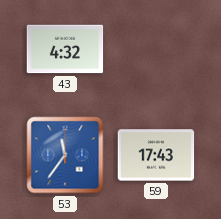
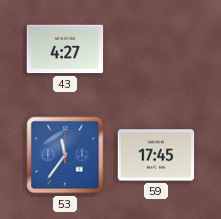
43: 4:32 -> 4:27
59: 17:43 -> 17:45
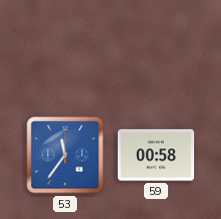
43: 4:27 -> none
59: 17:45 -> 00:58
